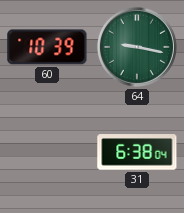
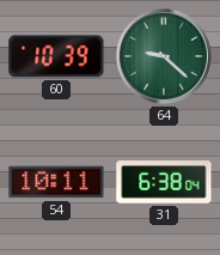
64: 9:17 -> 9:22
54: none -> 10:11
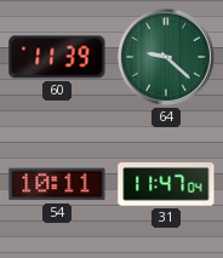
60: 10:39 -> 11:39
31: 6:38 -> 11:47
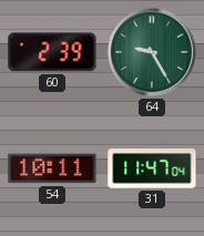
60: 11:39 -> 2:39
64: 9:22 -> 9:25
